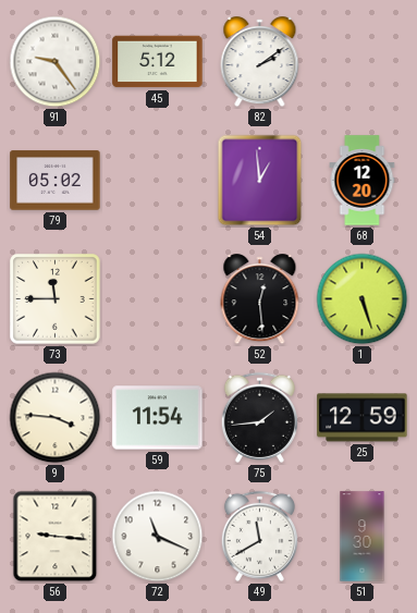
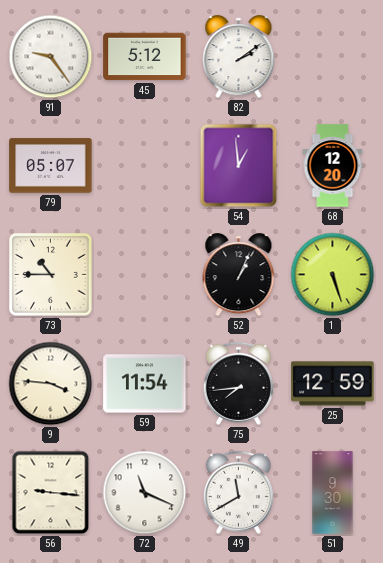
79: 05:02 -> 05:07
73: 11:45 -> 10:45
52: 12:29 -> 1:04
75: 1:44 -> 7:44
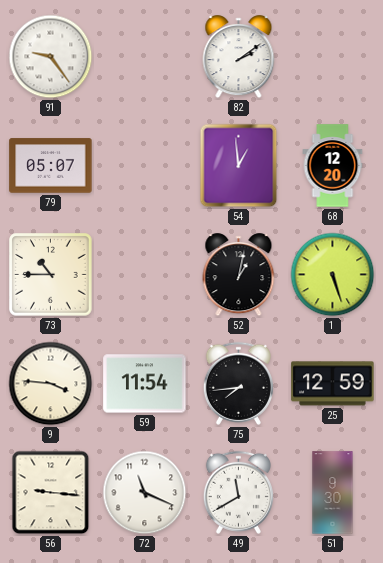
45: 5:12 -> none
52: 1:04 -> 1:02
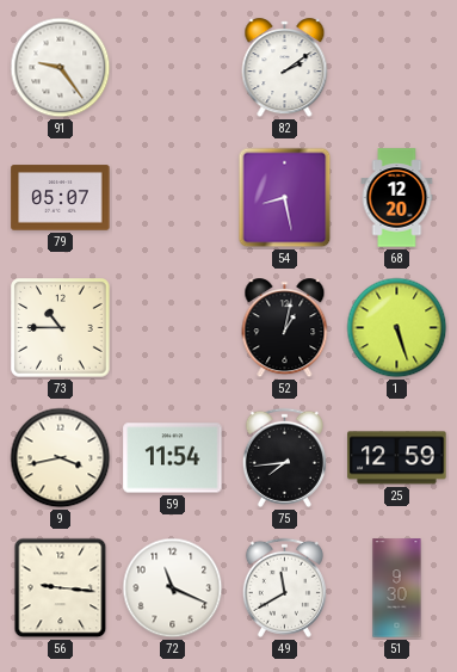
54: 12:59 -> 8:28
9: 3:46 -> 3:43
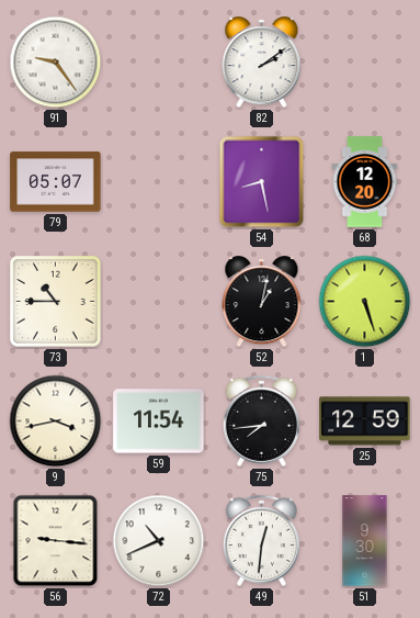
72: 11:19 -> 10:41
49: 11:40 -> 12:31
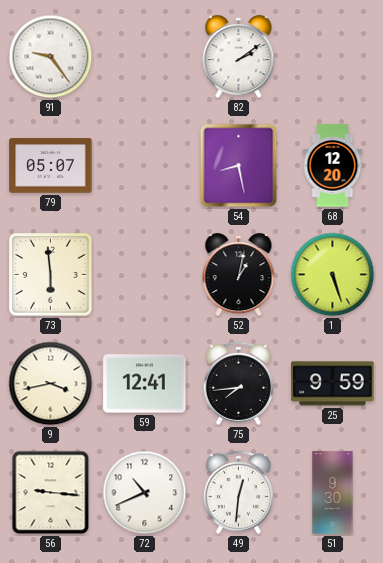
73: 10:45 -> 5:59
59: 11:54 -> 12:41
25: 12:59 -> 9:59
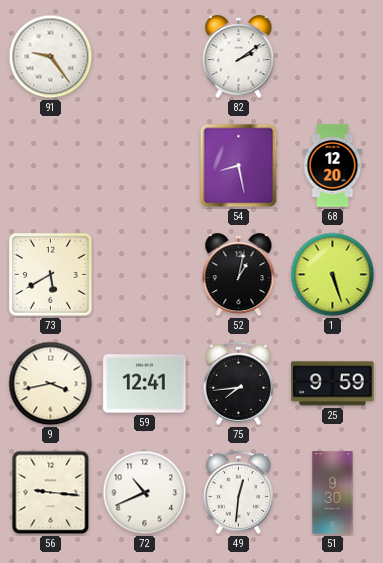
79: 05:07 -> none
73: 5:59 -> 5:40
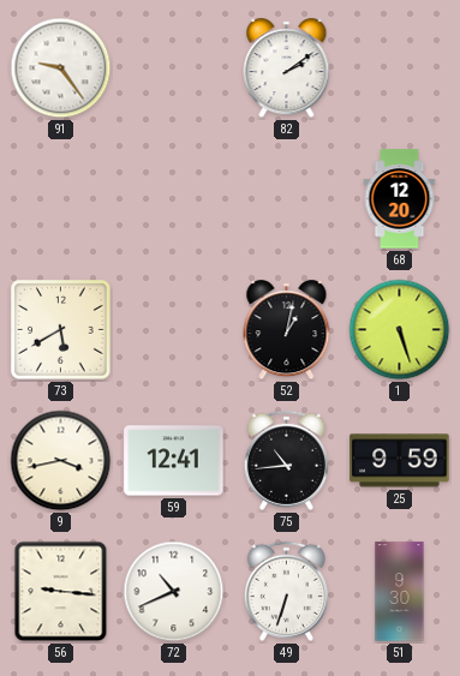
54: 8:28 -> none
75: 7:44 -> 10:44
49: 12:31 -> 6:33
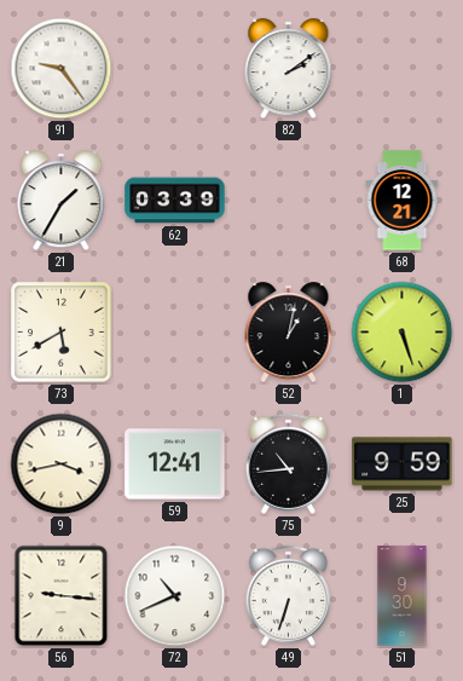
21: none -> 1:35
62: none -> 03:39
68: 12:20 -> 12:21
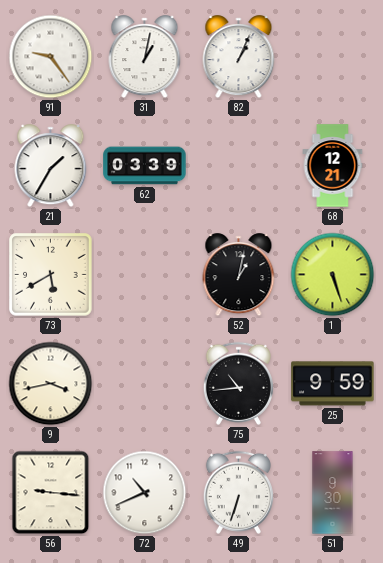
31: none -> 1:02
82: 2:09 -> 1:04
59: 12:41 -> none
